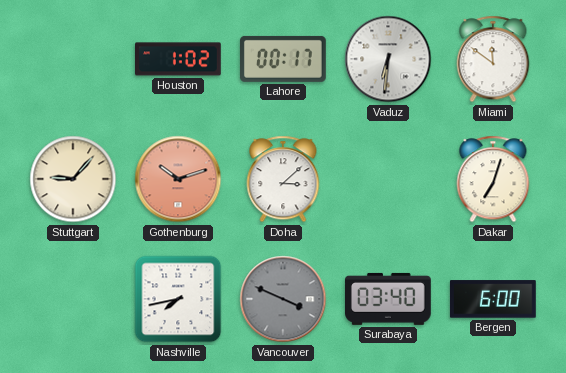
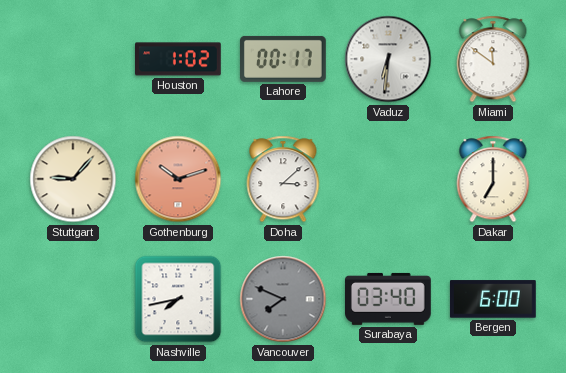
Dakar: 7:03 -> 7:00
Vancouver: 3:49 -> 7:49
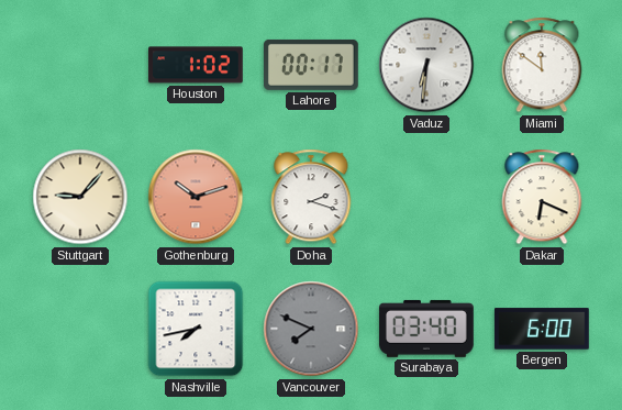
Doha: 3:08 -> 2:18
Dakar: 7:00 -> 6:19
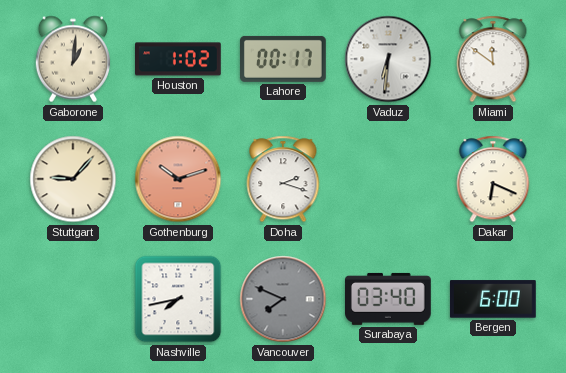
Gaborone: none -> 1:01
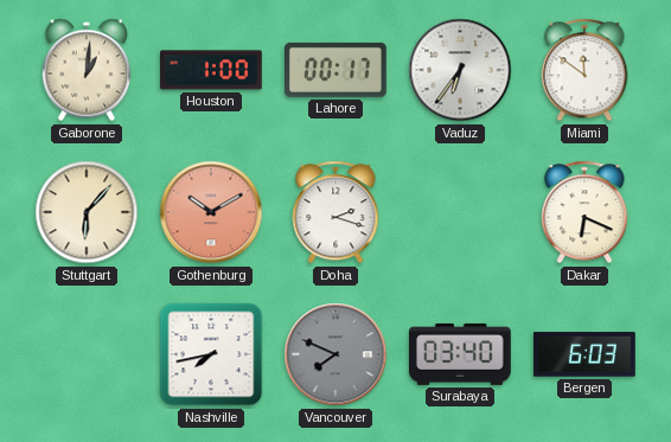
Houston: 1:02 -> 1:00
Vaduz: 6:31 -> 6:36
Stuttgart: 9:07 -> 6:07
Gothenburg: 10:12 -> 10:10
Bergen: 6:00 -> 6:03
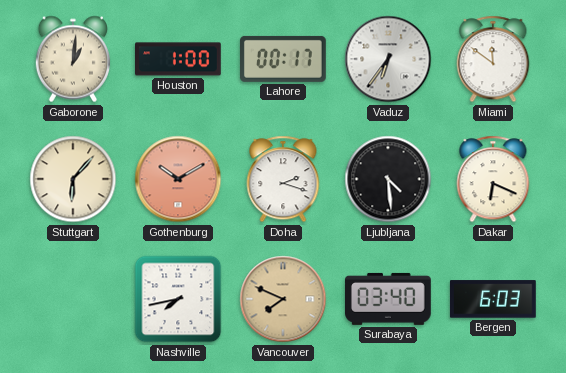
Ljubljana: none -> 4:29
Vancouver dial: grey -> champagne
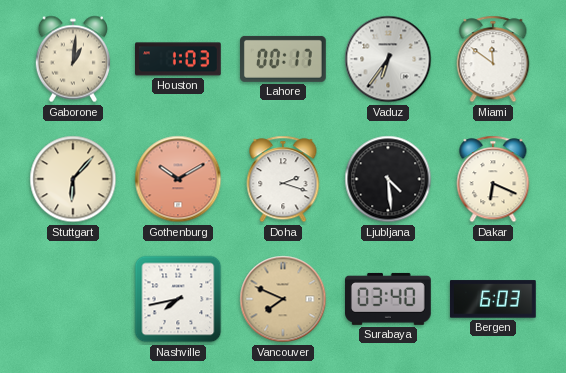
Houston: 1:00 -> 1:03
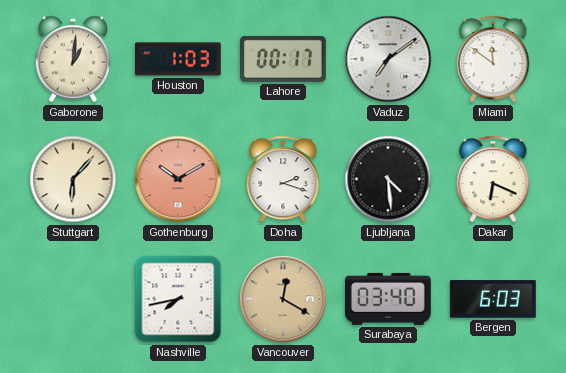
Vaduz: 6:36 -> 7:09
Vancouver: 7:49 -> 12:20
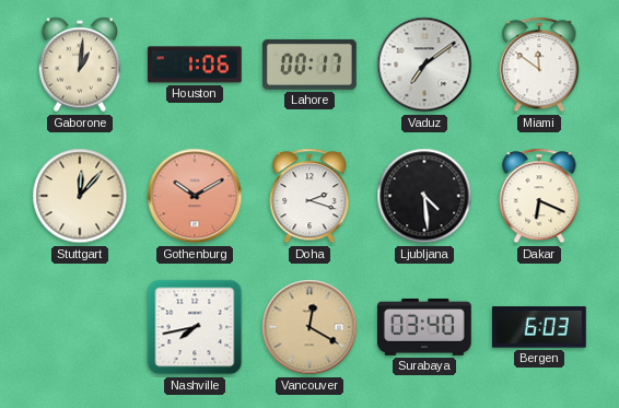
Houston: 1:03 -> 1:06
Stuttgart: 6:07 -> 12:07
